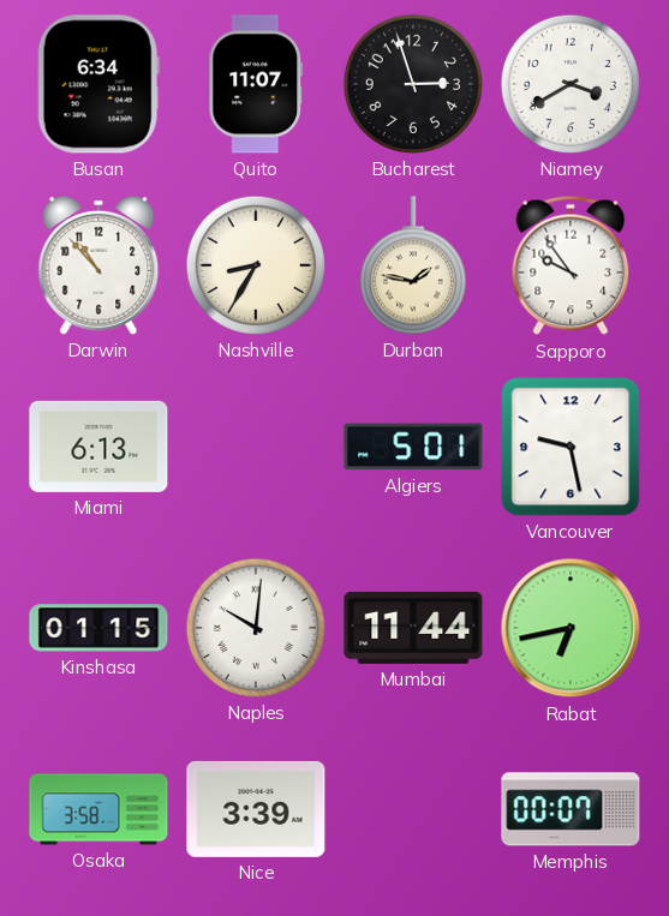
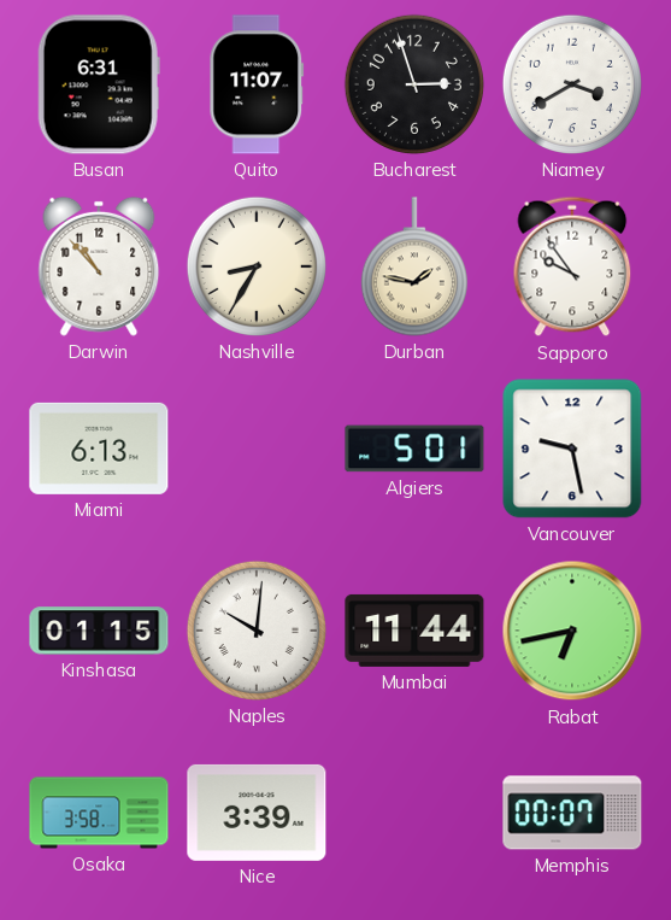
Busan: 6:34 -> 6:31
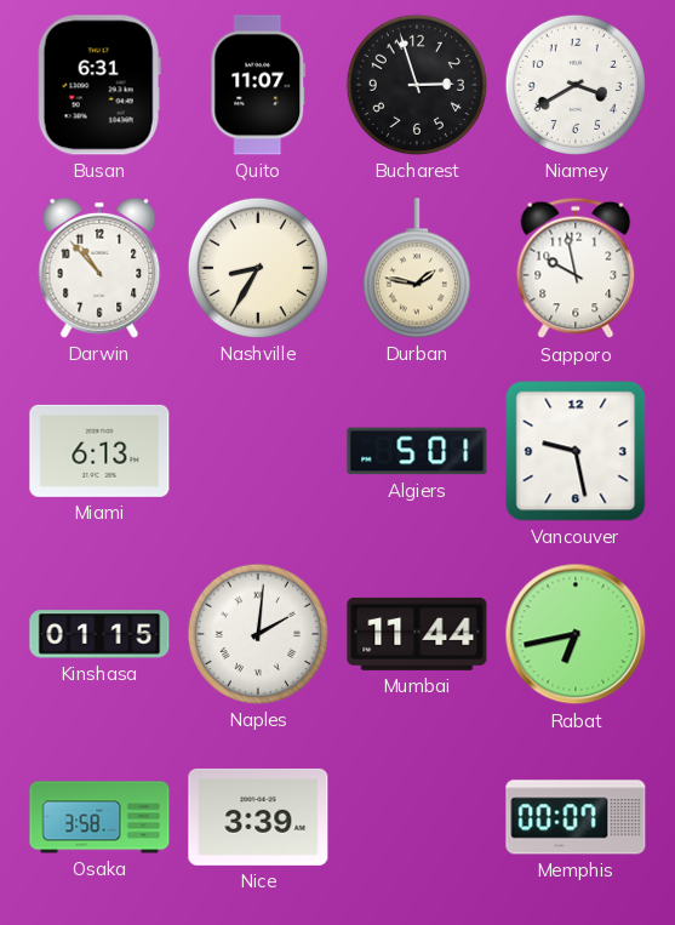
Sapporo: 9:54 -> 9:58
Naples: 10:01 -> 2:01
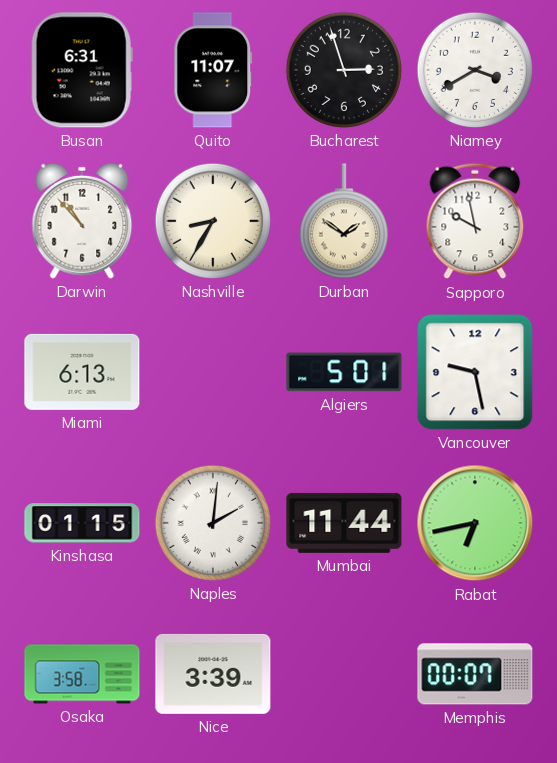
Durban: 1:47 -> 1:51
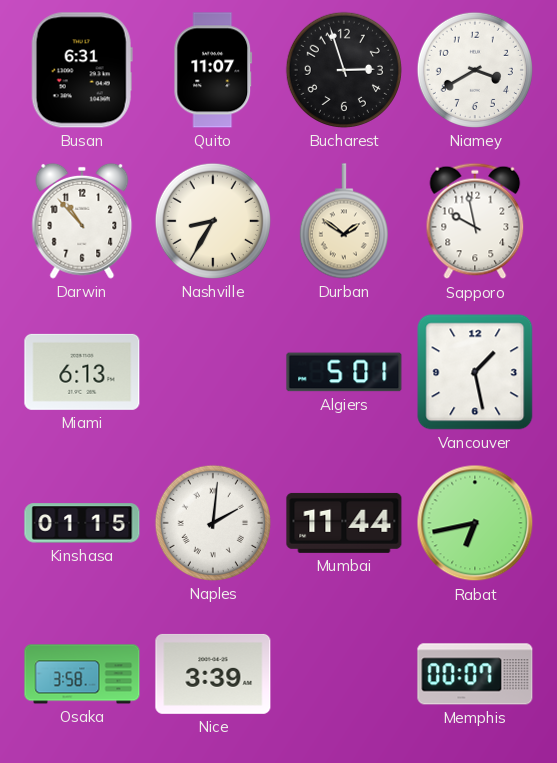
Vancouver: 9:28 -> 1:28
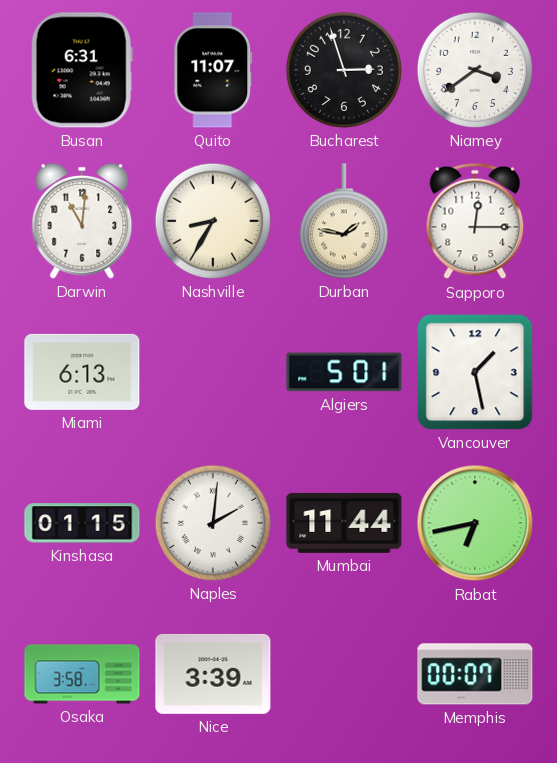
Niamey: 3:40 -> 3:39
Darwin: 10:53 -> 11:01
Durban: 1:51 -> 1:47
Sapporo: 9:58 -> 12:15
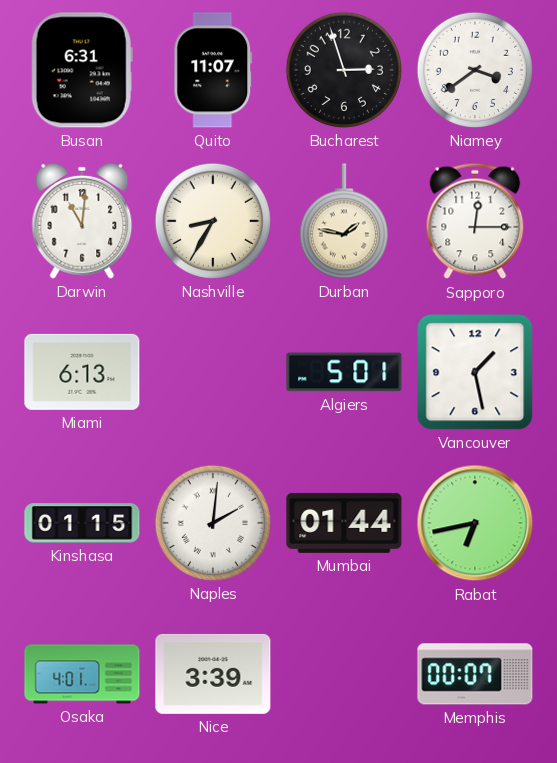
Mumbai: 11:44 -> 01:44
Osaka: 3:58 -> 4:01
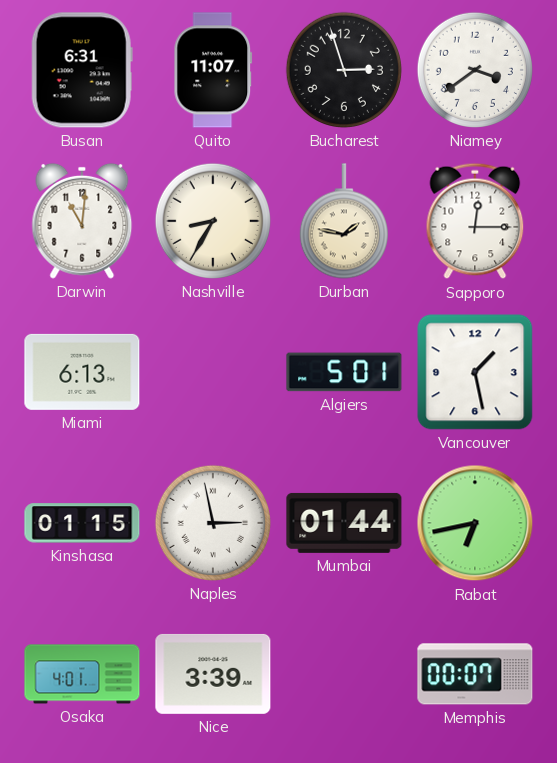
Naples: 2:01 -> 2:58
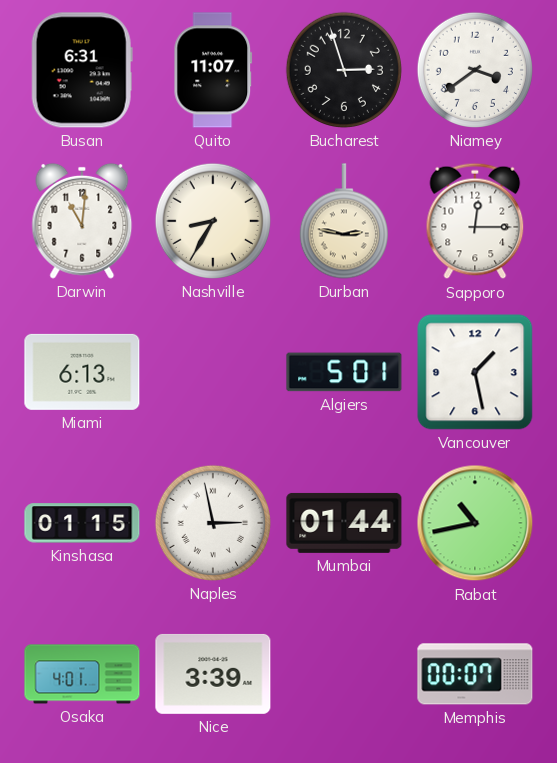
Durban: 1:47 -> 2:47
Rabat: 6:43 -> 10:43
